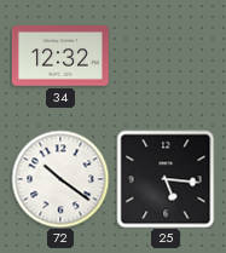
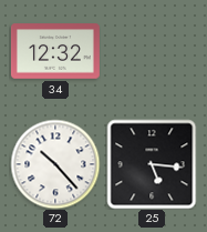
72: 10:21 -> 10:23
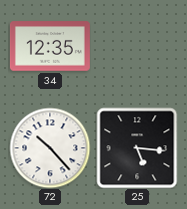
34: 12:32 -> 12:35
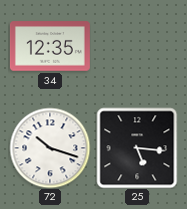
72: 10:23 -> 10:18
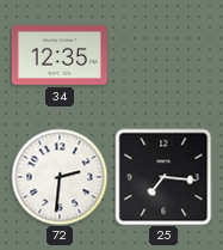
72: 10:18 -> 2:31
25: 5:16 -> 7:16
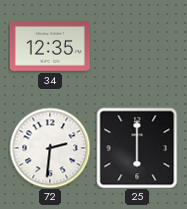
25: 7:16 -> 6:00
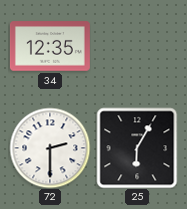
72: 2:31 -> 2:30
25: 6:00 -> 6:05
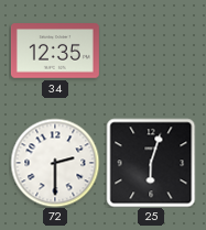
25: 6:05 -> 6:03
